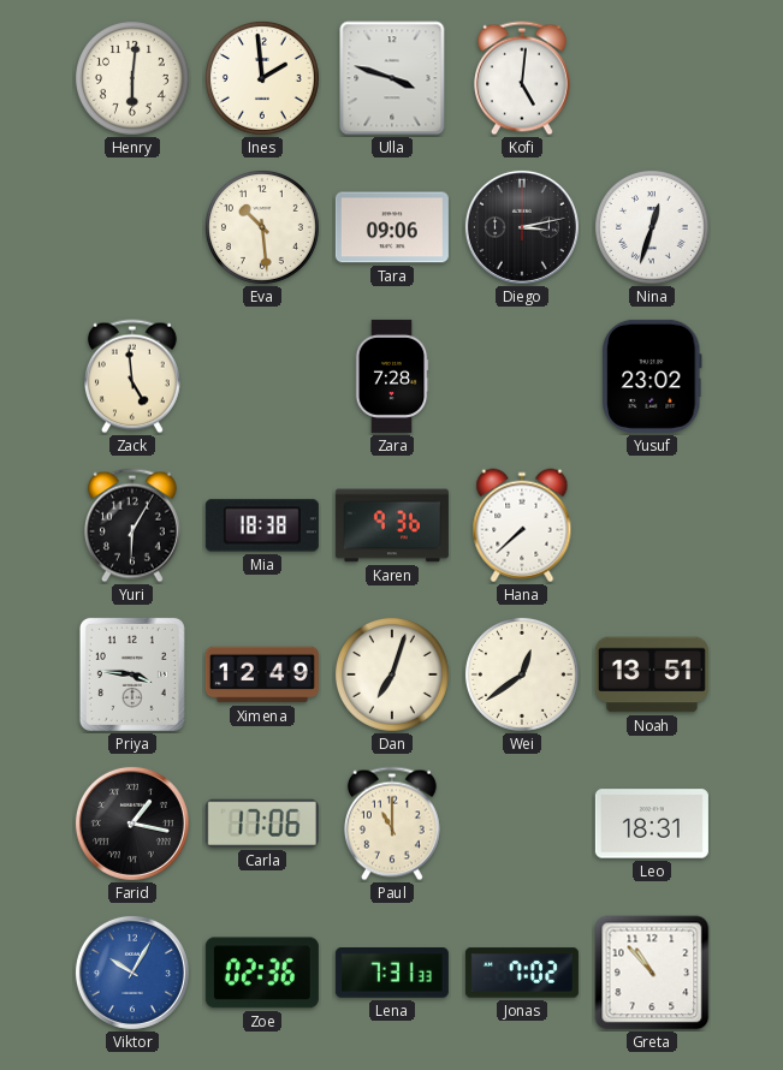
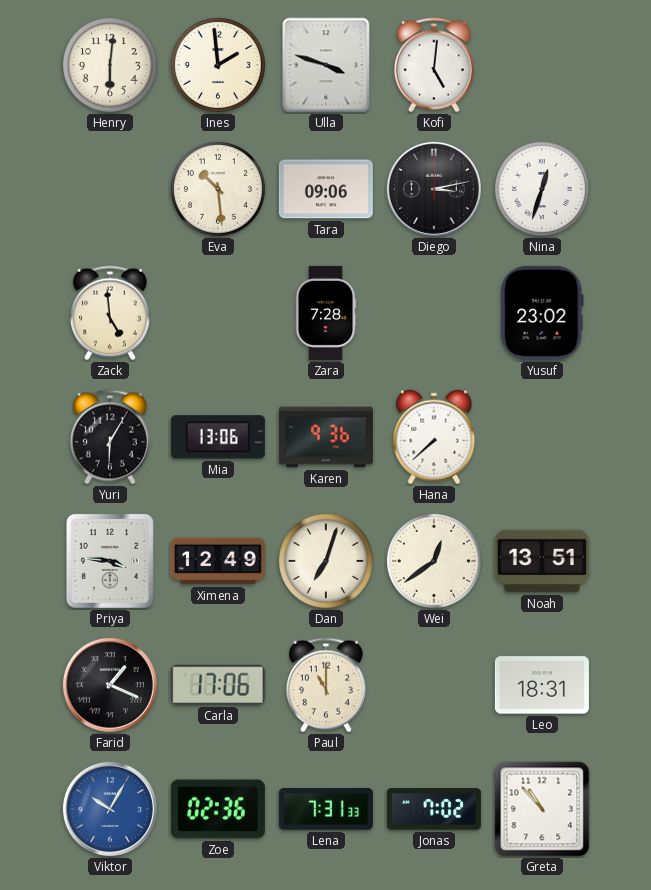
Mia: 18:38 -> 13:06
Farid: 1:17 -> 1:19
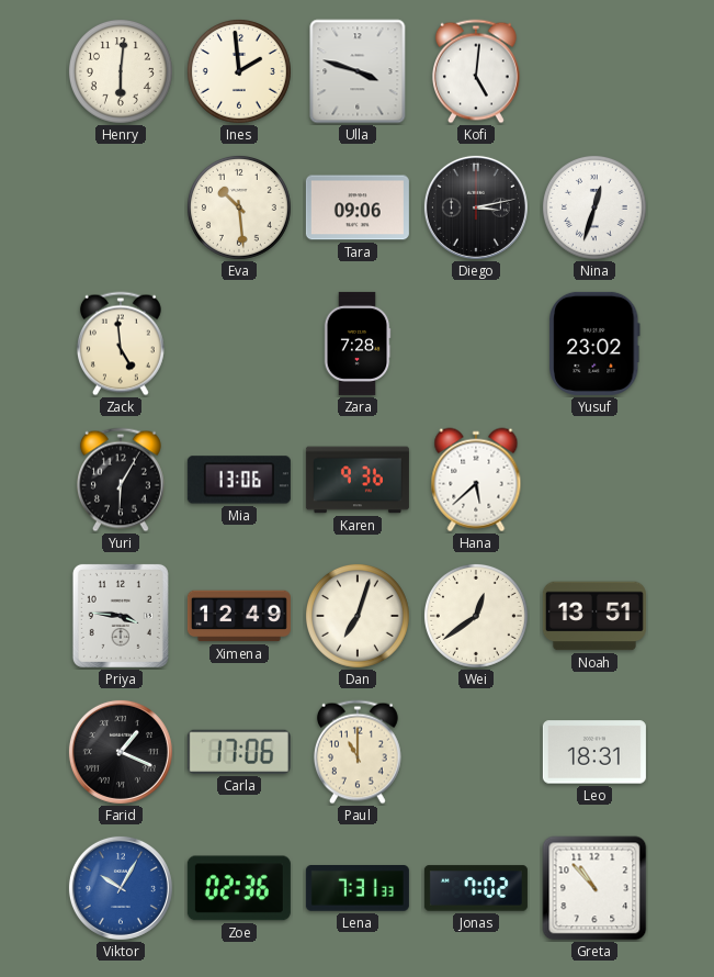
Hana: 7:38 -> 5:38
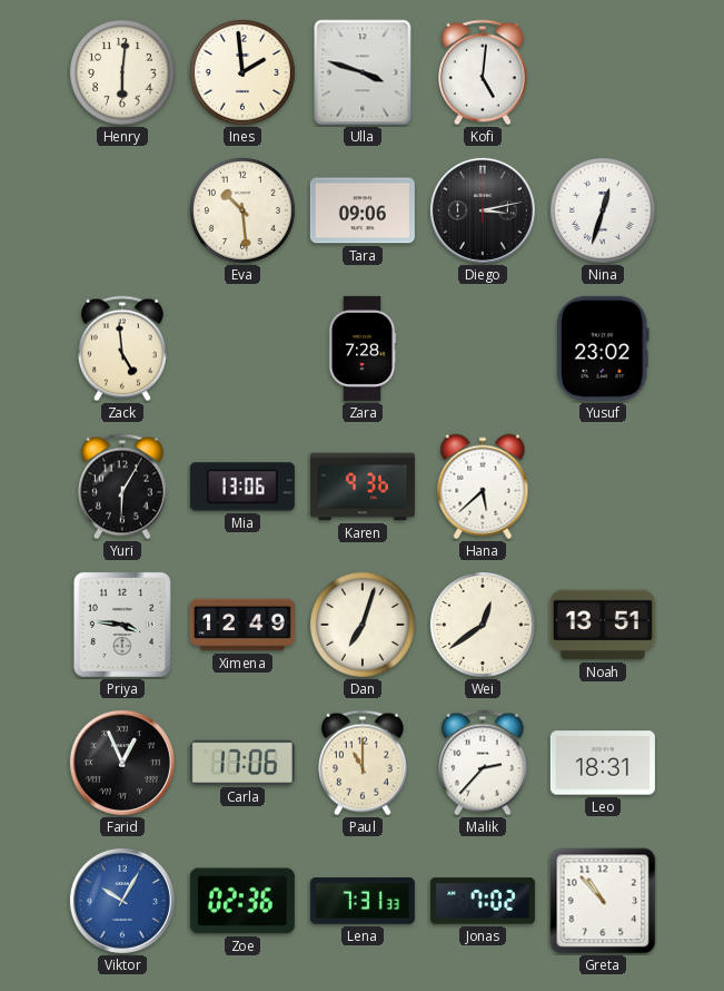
Farid: 1:19 -> 12:56
Malik: none -> 2:37
